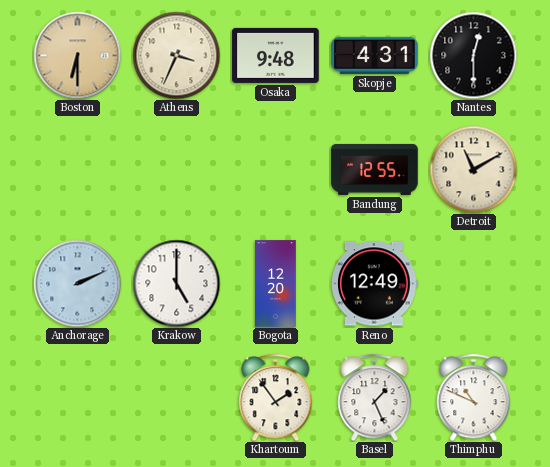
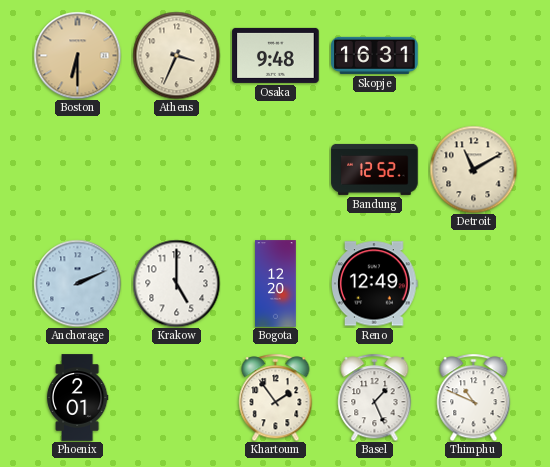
Skopje: 4:31 -> 16:31
Nantes: 12:30 -> none
Bandung: 12:55 -> 12:52
Phoenix: none -> 2:01
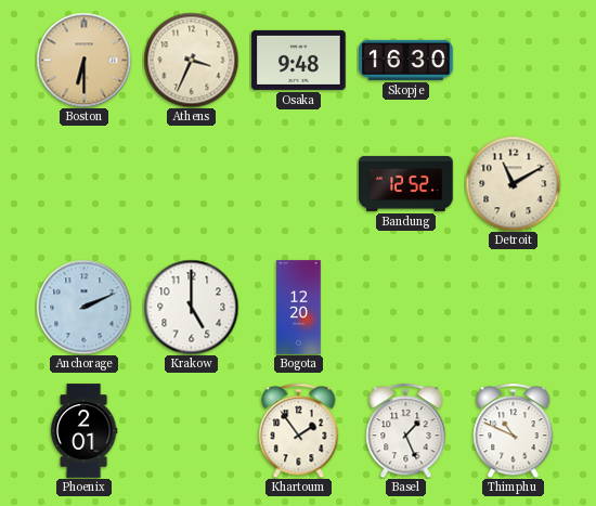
Skopje: 16:31 -> 16:30
Reno: 12:49 -> none
